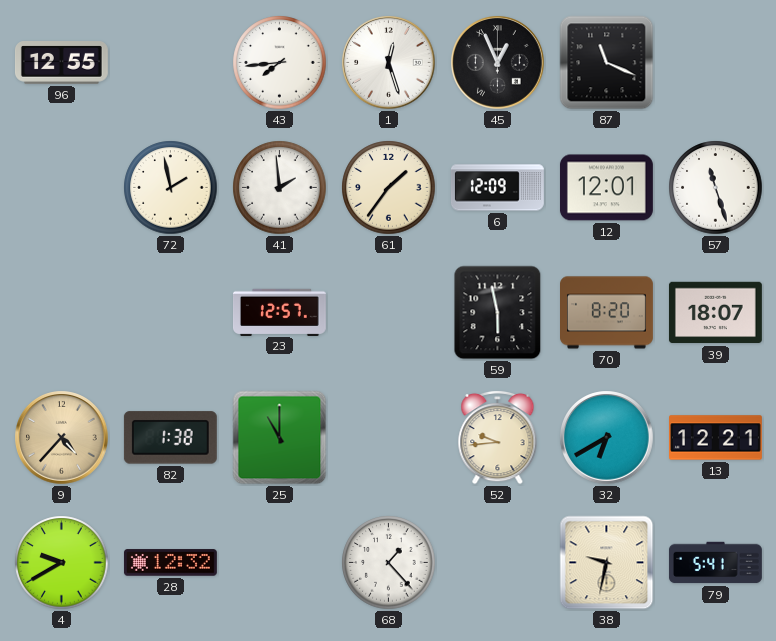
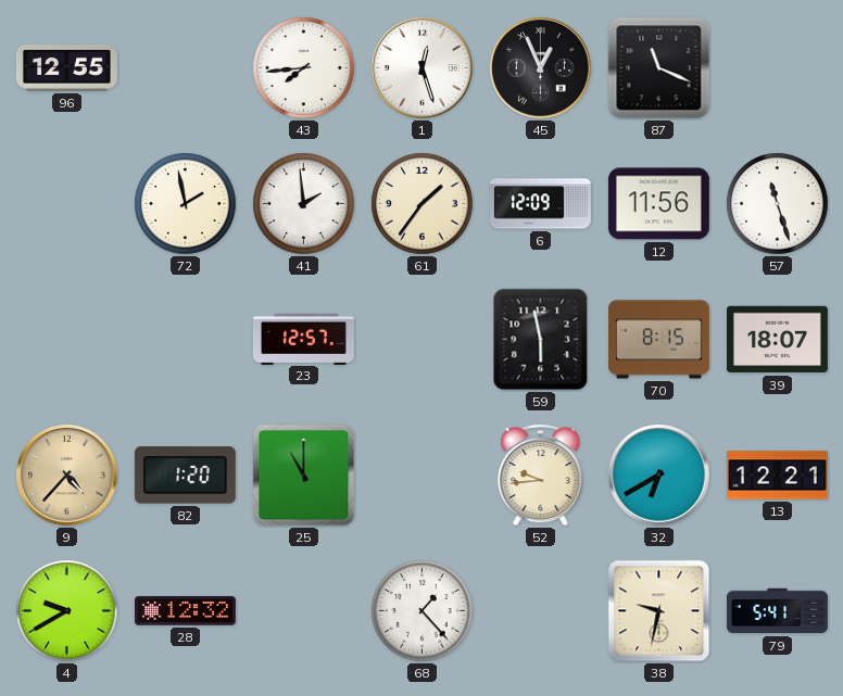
12: 12:01 -> 11:56
70: 8:20 -> 8:15
82: 1:38 -> 1:20
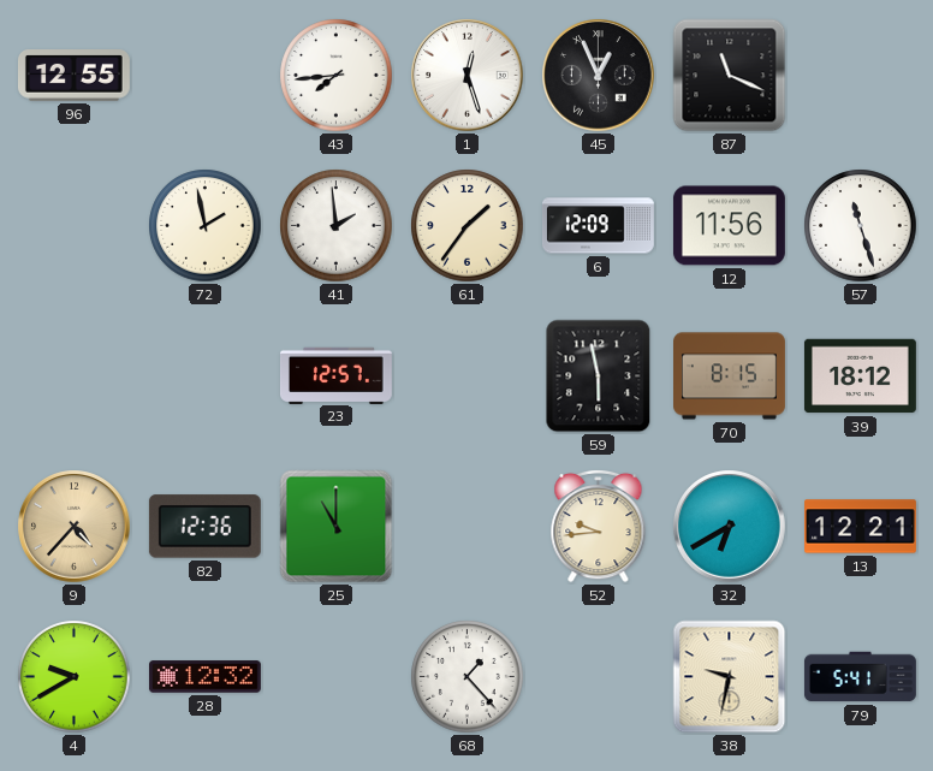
39: 18:07 -> 18:12
82: 1:20 -> 12:36
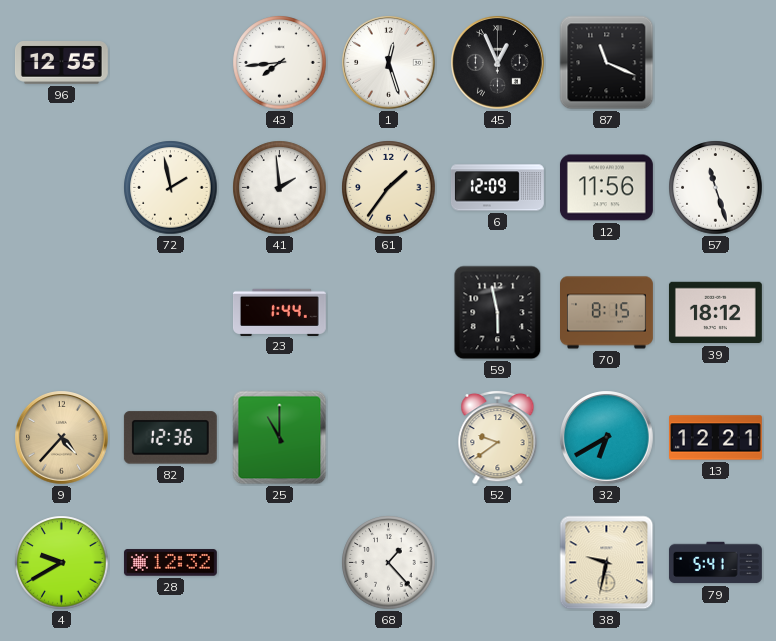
23: 12:57 -> 1:44
52: 9:44 -> 9:39
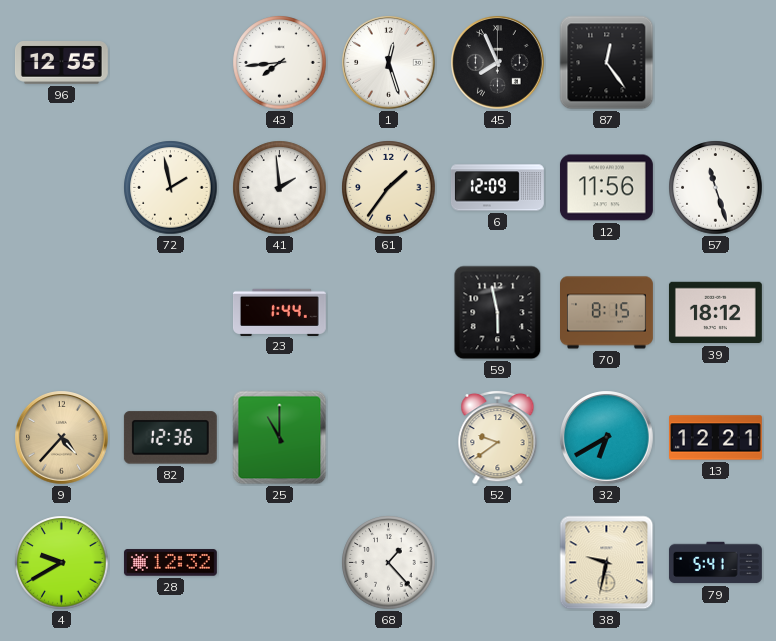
45: 12:56 -> 7:56
87: 11:19 -> 12:24
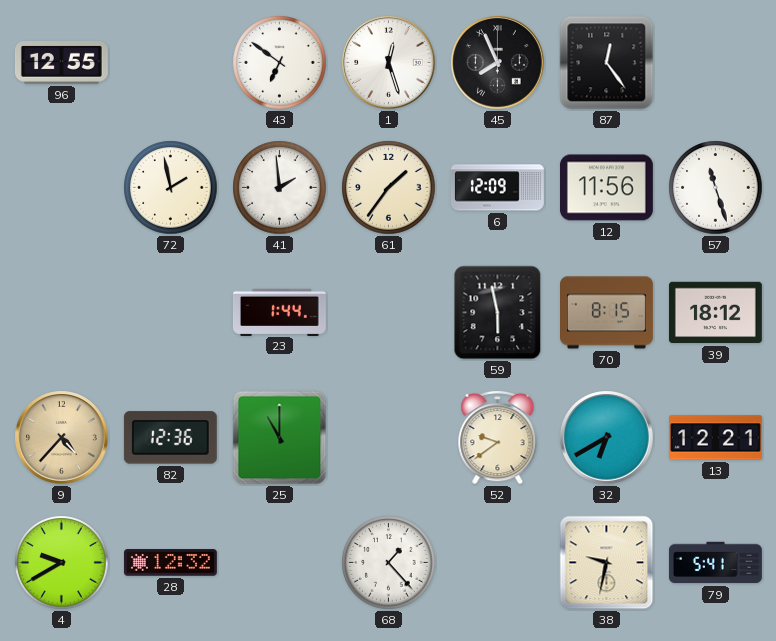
43: 7:44 -> 6:51
